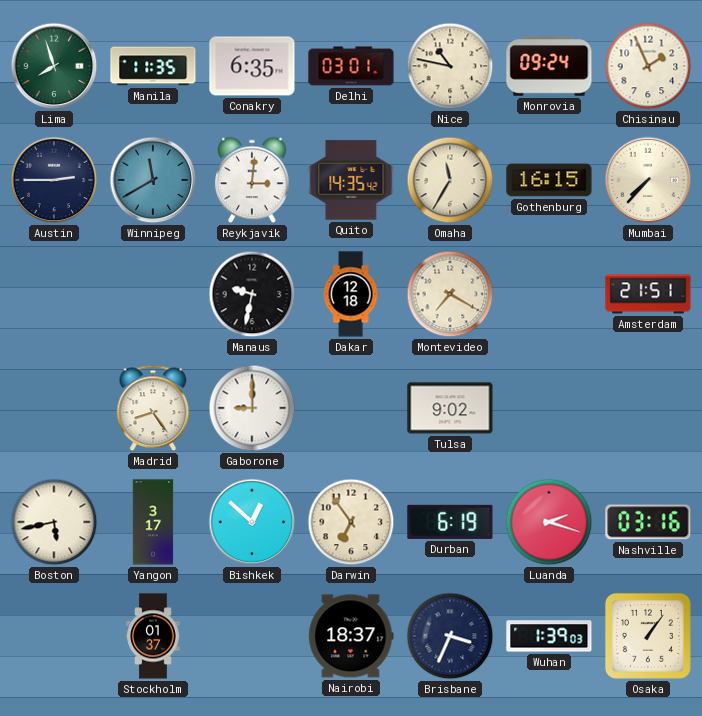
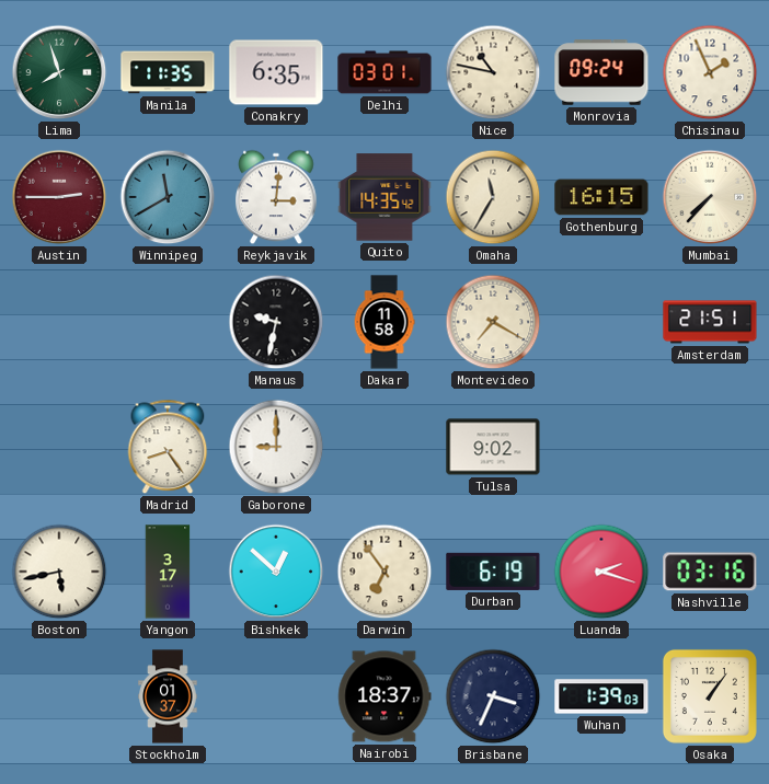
Austin dial: navy -> burgundy
Dakar: 12:18 -> 11:58
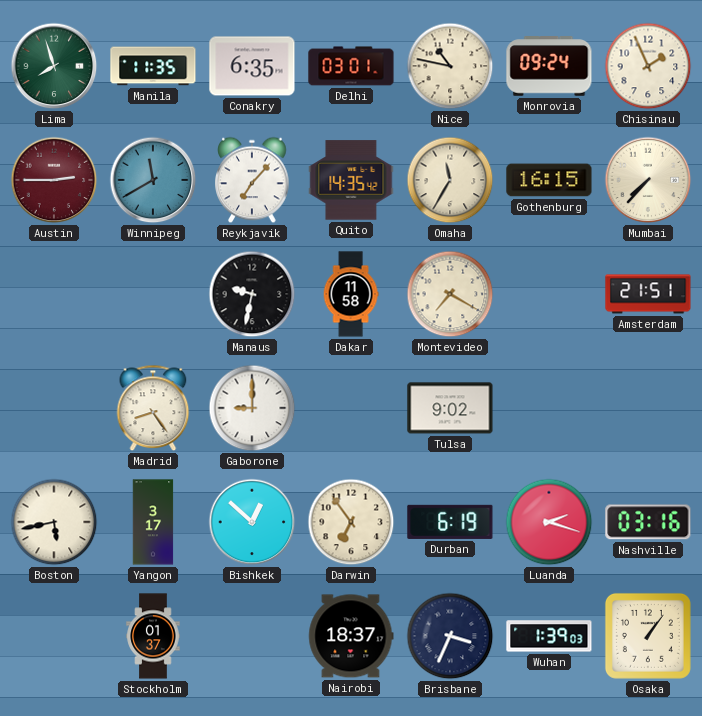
Reykjavik: 3:01 -> 7:07
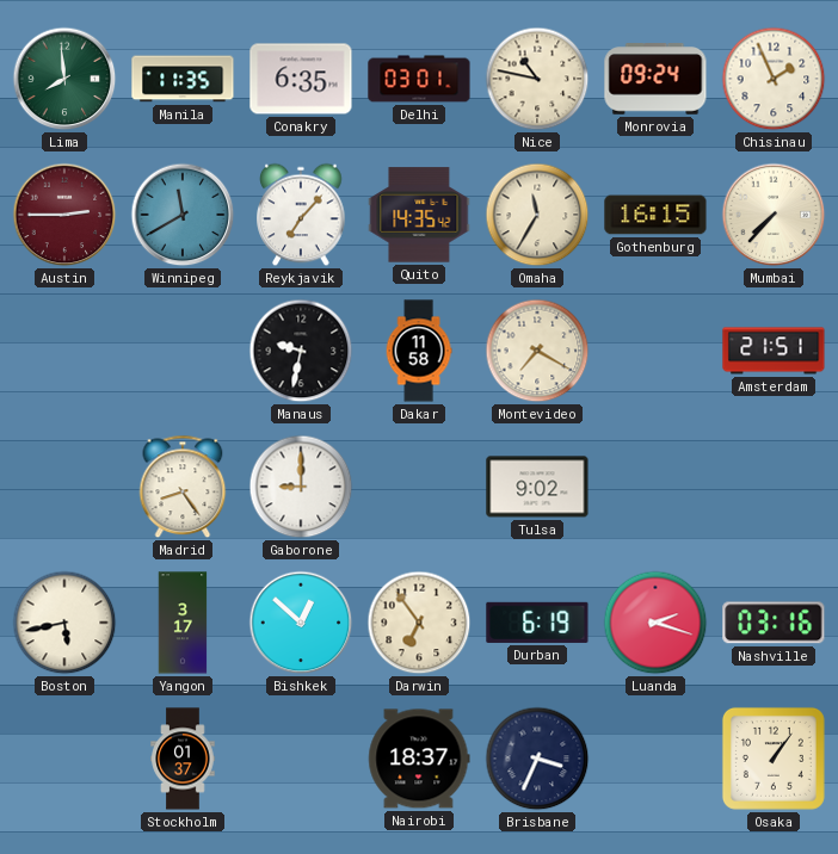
Lima: 7:57 -> 7:59
Wuhan: 1:39 -> none
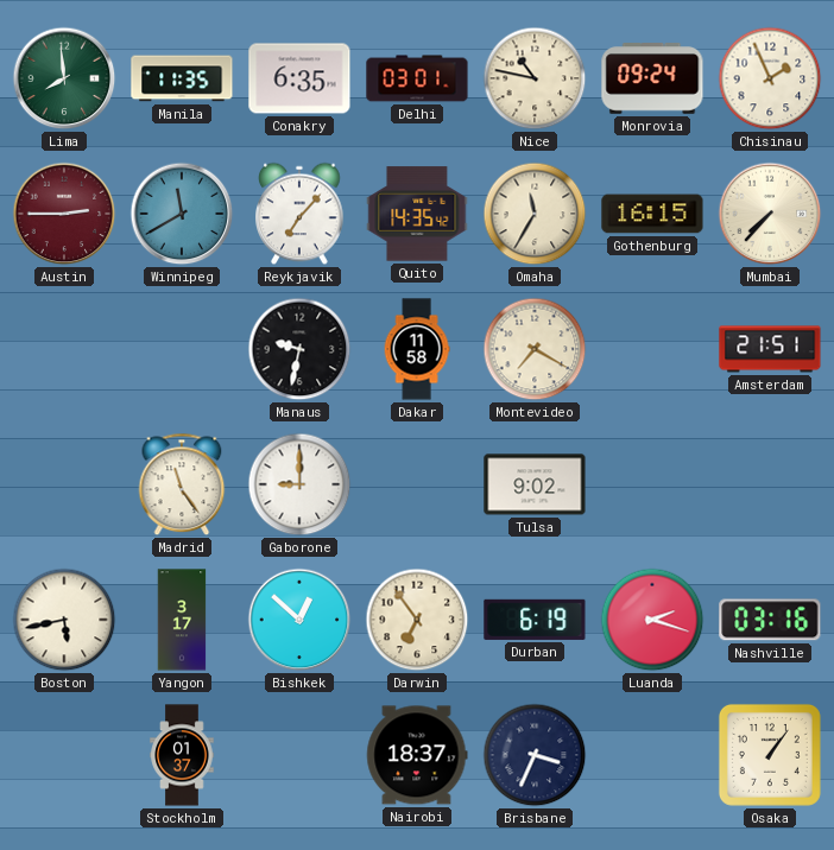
Madrid: 8:24 -> 11:24
